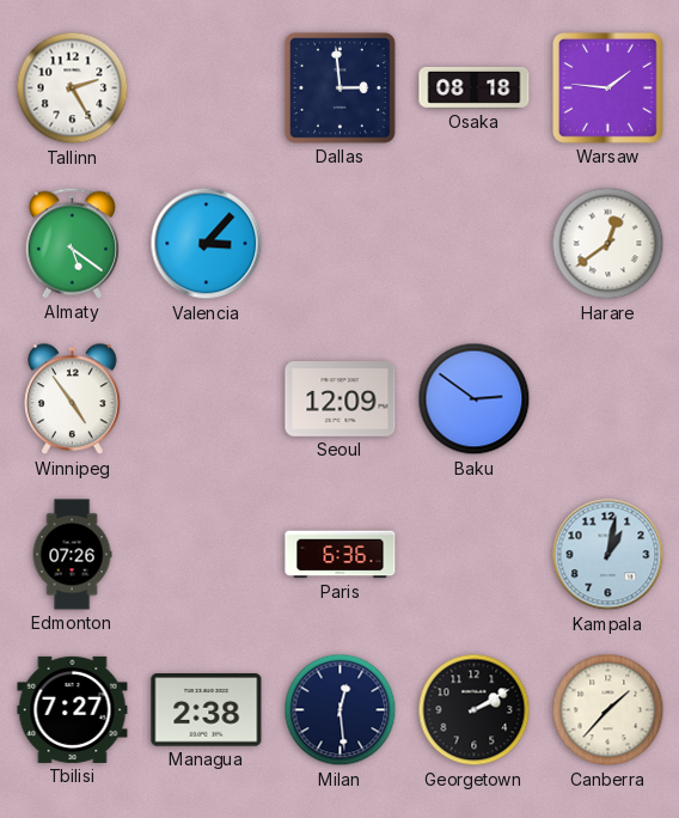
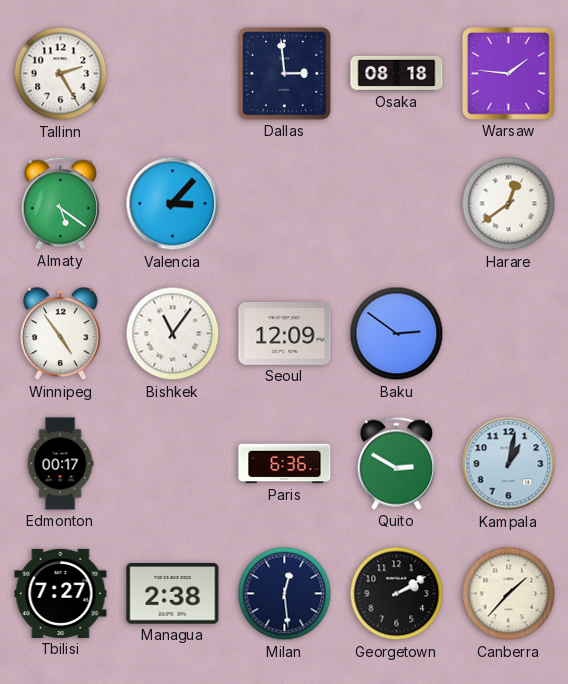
Bishkek: none -> 11:06
Edmonton: 07:26 -> 00:17
Quito: none -> 2:50
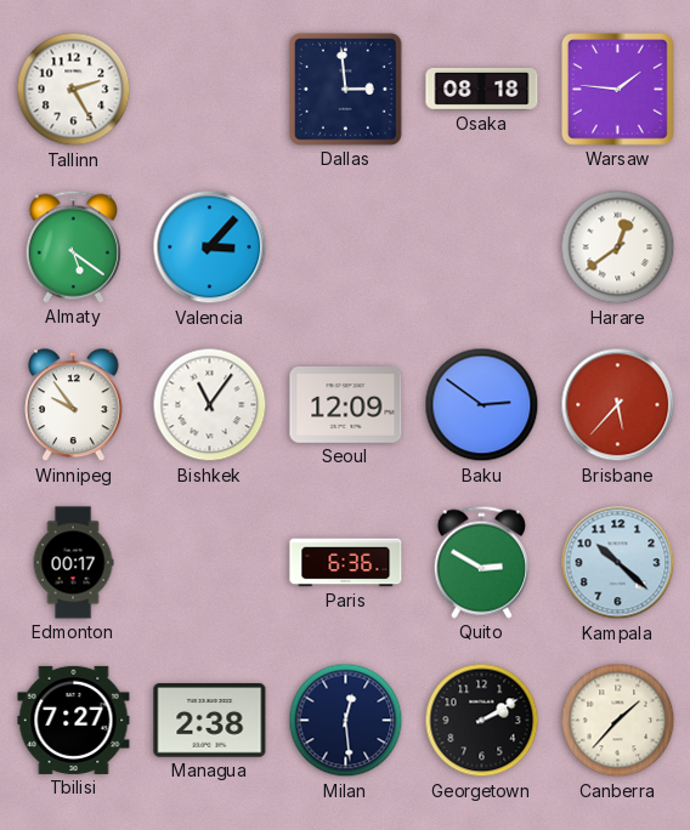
Winnipeg: 4:54 -> 9:54
Brisbane: none -> 5:37
Kampala: 1:02 -> 10:22
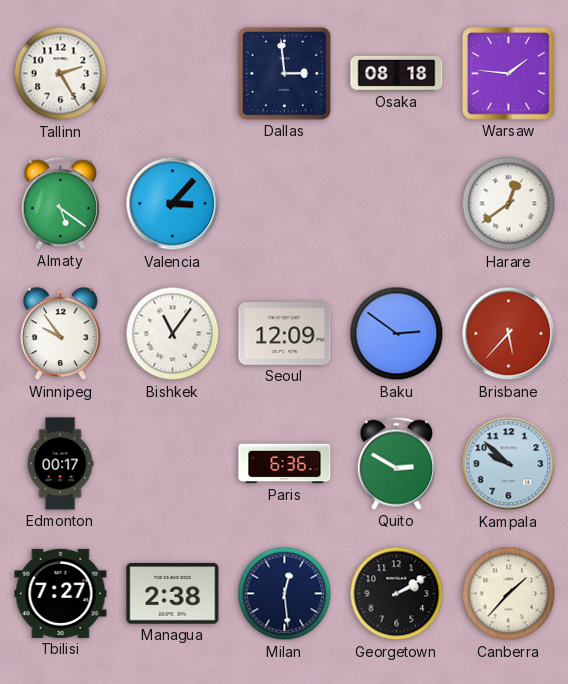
Kampala: 10:22 -> 9:52
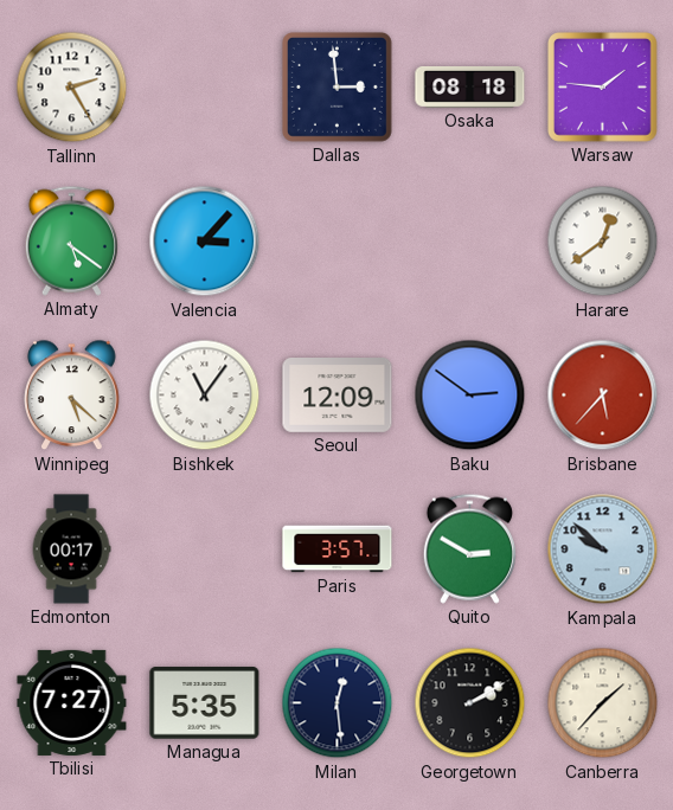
Winnipeg: 9:54 -> 5:22
Paris: 6:36 -> 3:57
Managua: 2:38 -> 5:35
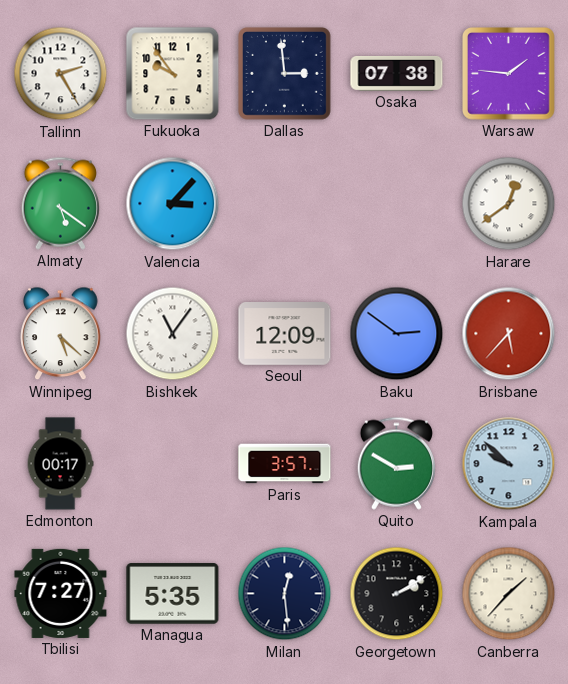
Fukuoka: none -> 9:54
Osaka: 08:18 -> 07:38
